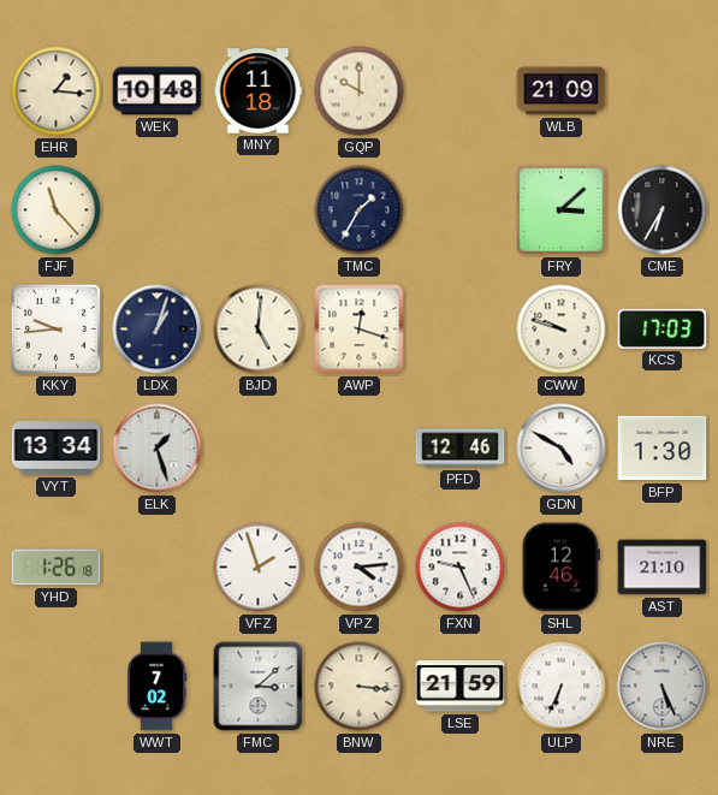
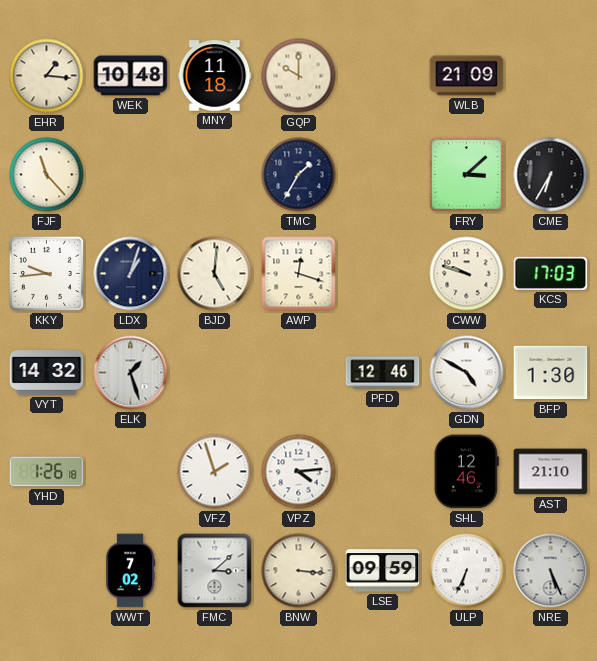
VYT: 13:34 -> 14:32
FXN: 9:26 -> none
LSE: 21:59 -> 09:59
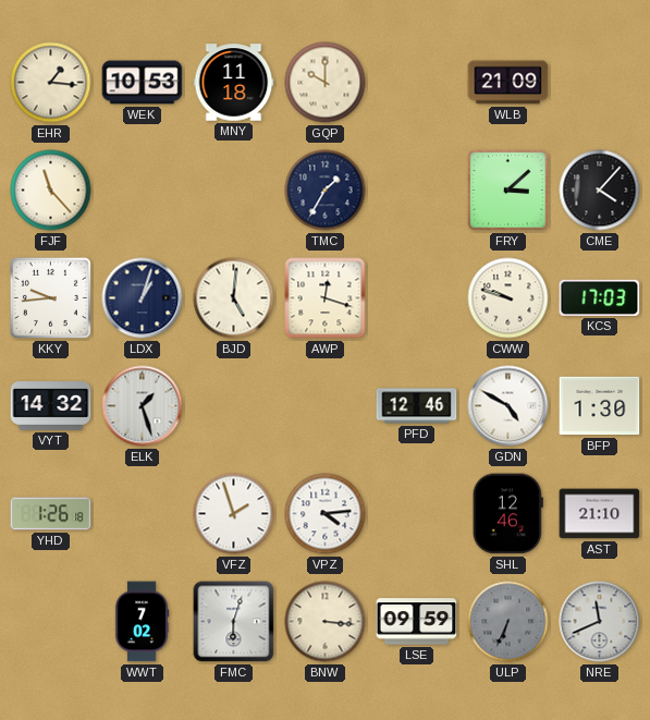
WEK: 10:48 -> 10:53
CME: 6:35 -> 4:07
FMC: 3:08 -> 6:03
ULP dial: white -> grey
NRE: 5:26 -> 11:41
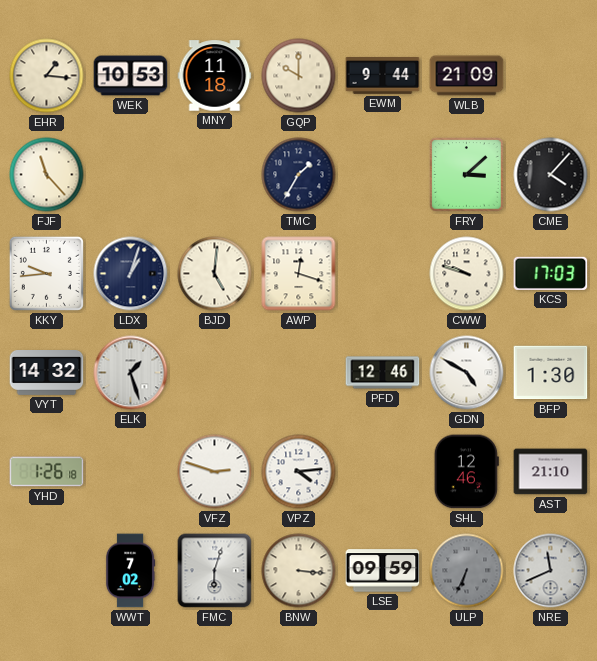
EWM: none -> 9:44
VFZ: 1:57 -> 2:48
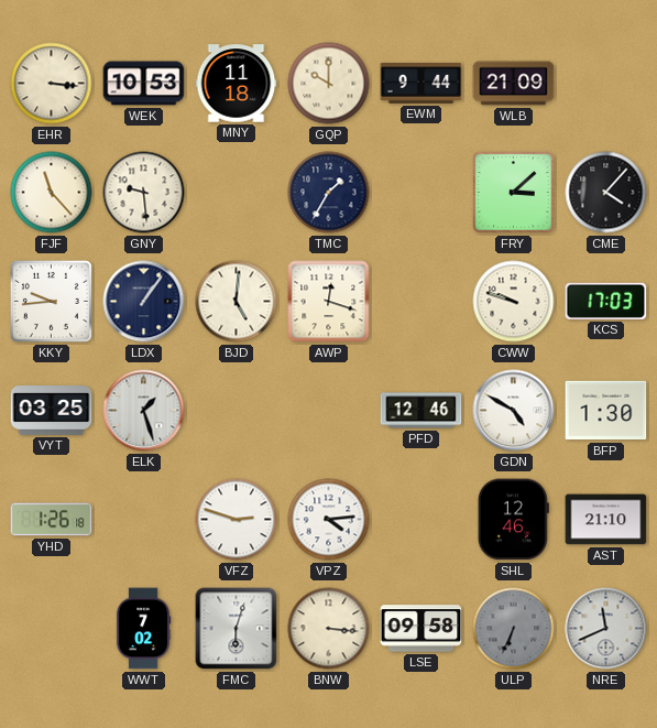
EHR: 1:16 -> 3:16
GNY: none -> 9:29
LDX: 1:03 -> 1:06
VYT: 14:32 -> 03:25
LSE: 09:59 -> 09:58
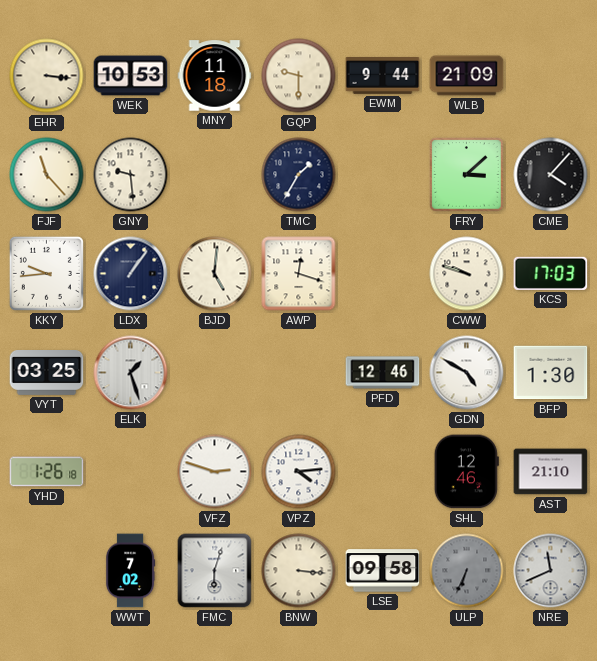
GQP: 10:00 -> 9:30
